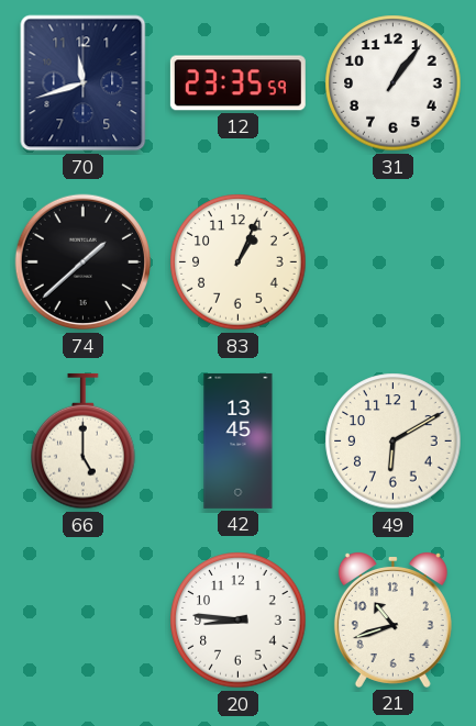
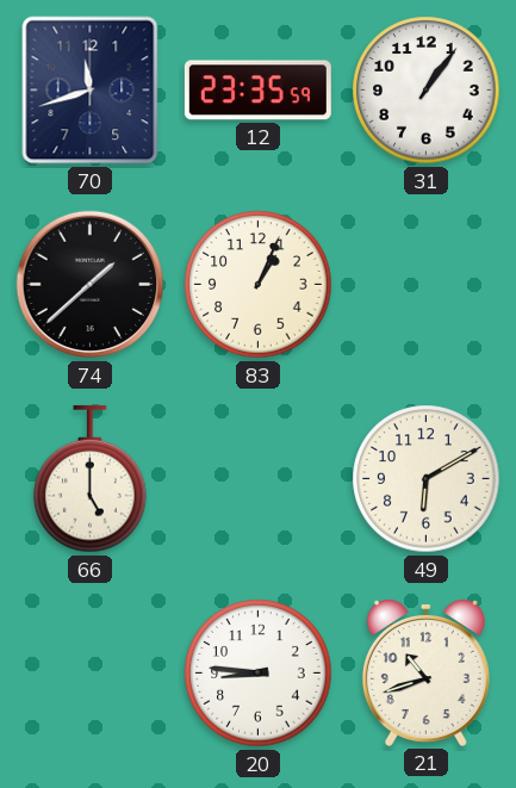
42: 13:45 -> none
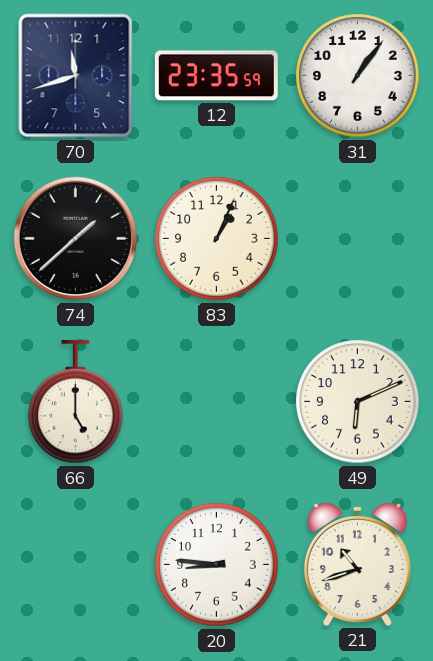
49: 6:10 -> 6:11
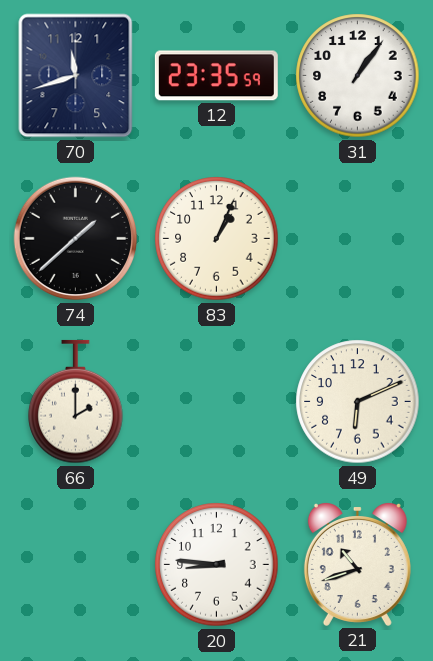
66: 5:00 -> 2:00
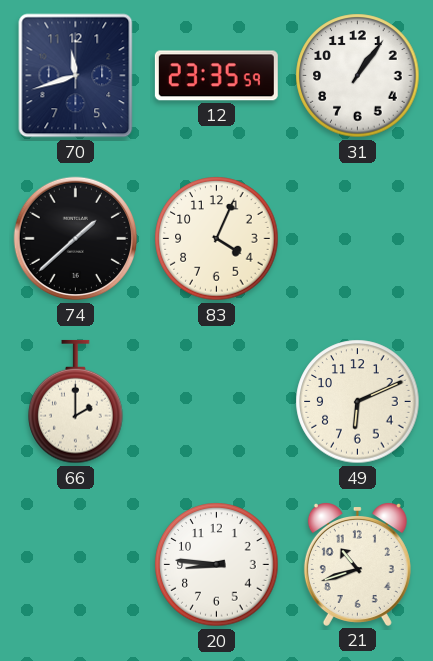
83: 1:04 -> 4:04
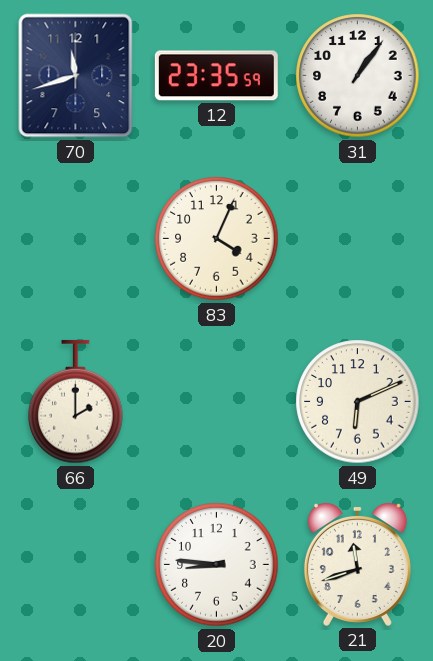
74: 1:38 -> none
21: 10:42 -> 11:42
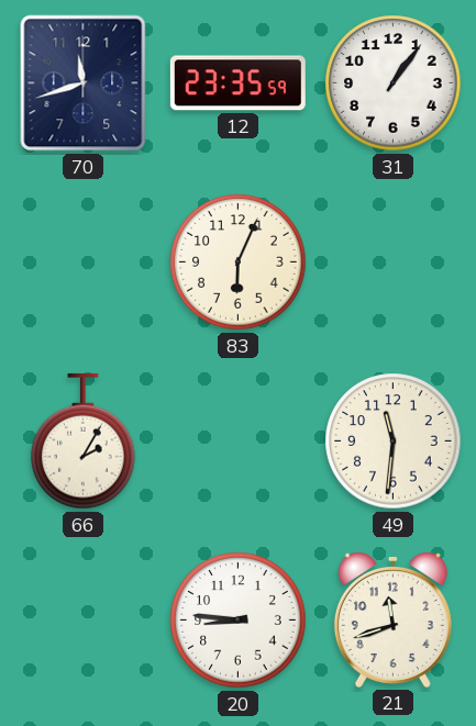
83: 4:04 -> 6:04
66: 2:00 -> 2:05
49: 6:11 -> 11:31
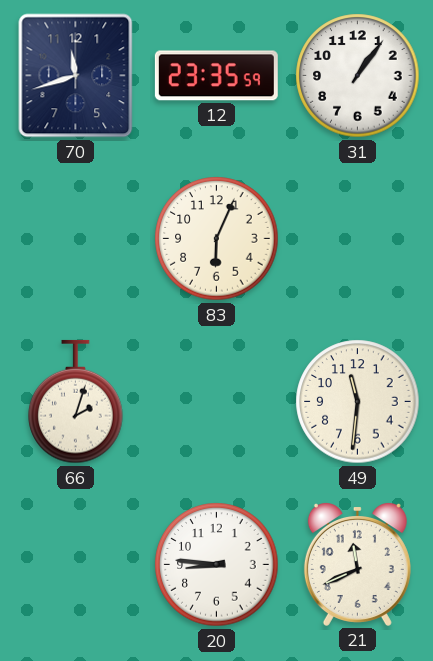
66: 2:05 -> 2:03
21: 11:42 -> 11:41
